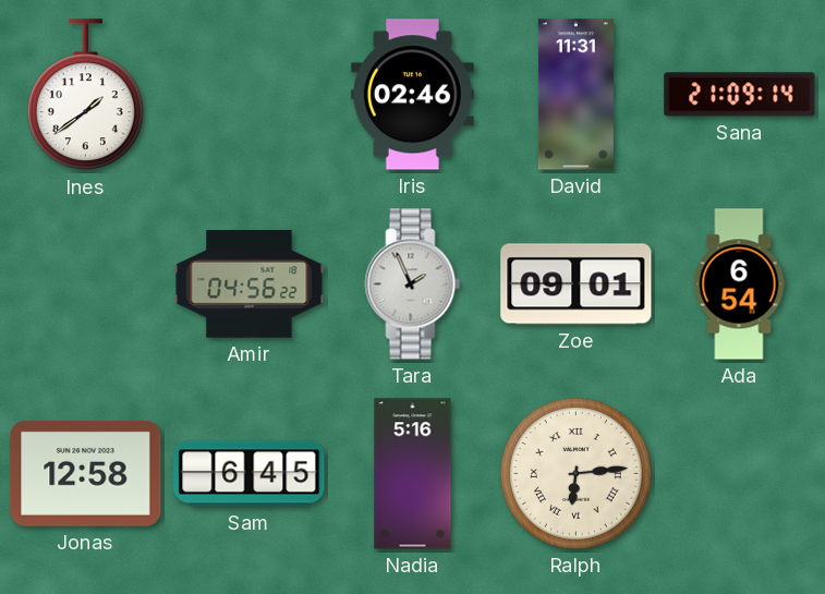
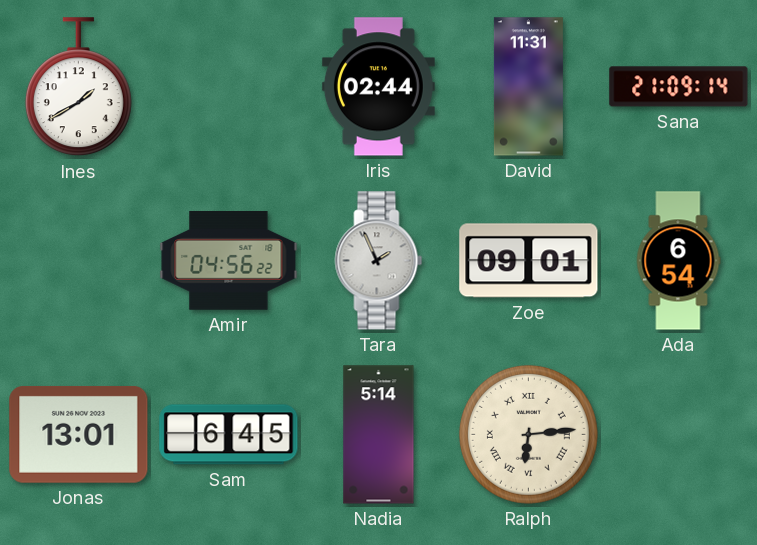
Ines: 1:39 -> 1:40
Iris: 02:46 -> 02:44
Jonas: 12:58 -> 13:01
Nadia: 5:16 -> 5:14
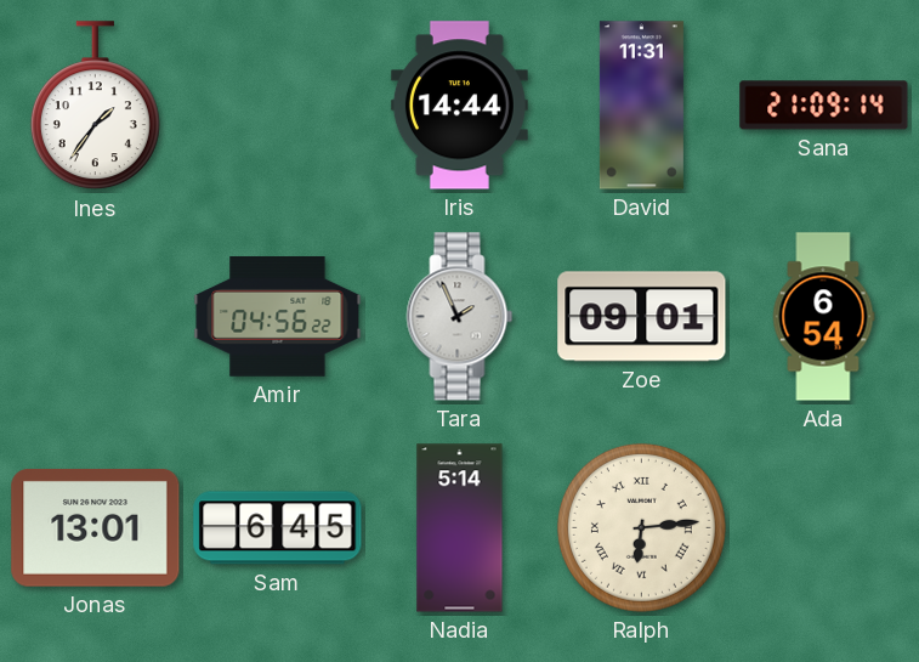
Ines: 1:40 -> 1:36
Iris: 02:44 -> 14:44
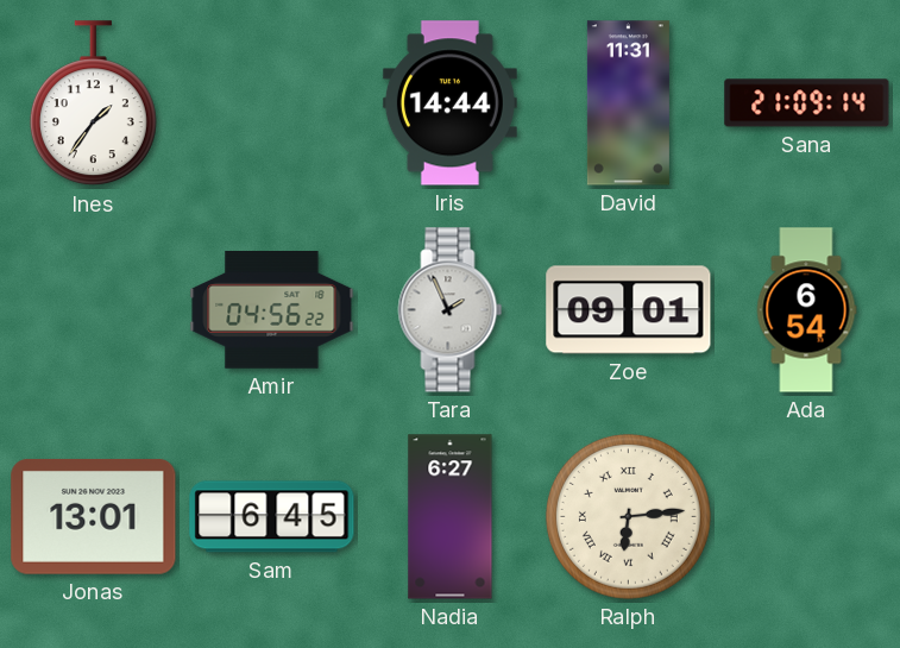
Nadia: 5:14 -> 6:27
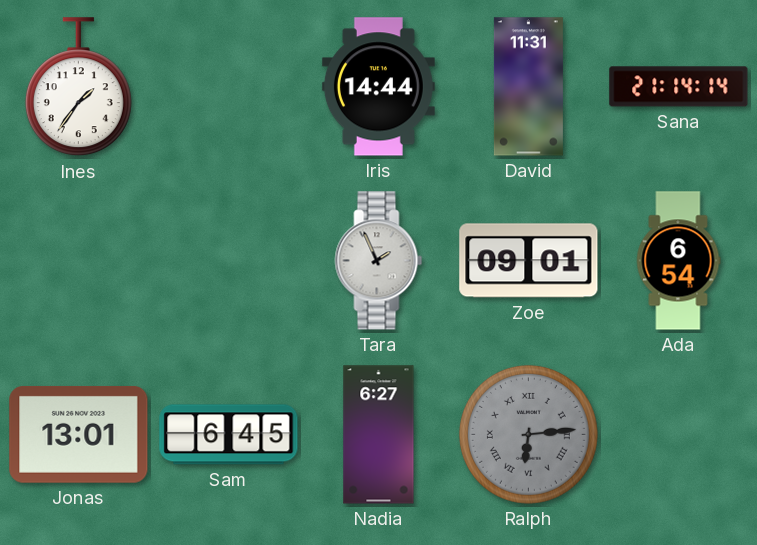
Sana: 21:09 -> 21:14
Amir: 04:56 -> none
Ralph dial: cream -> grey
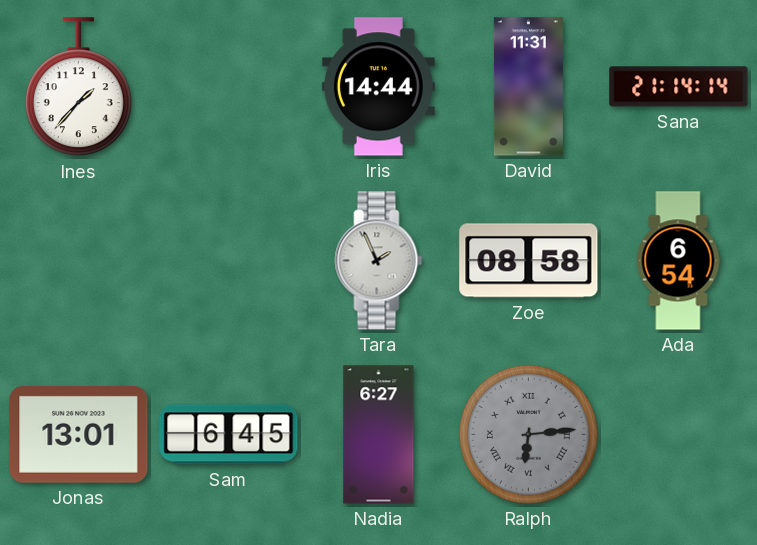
Ines: 1:36 -> 1:37
Zoe: 09:01 -> 08:58
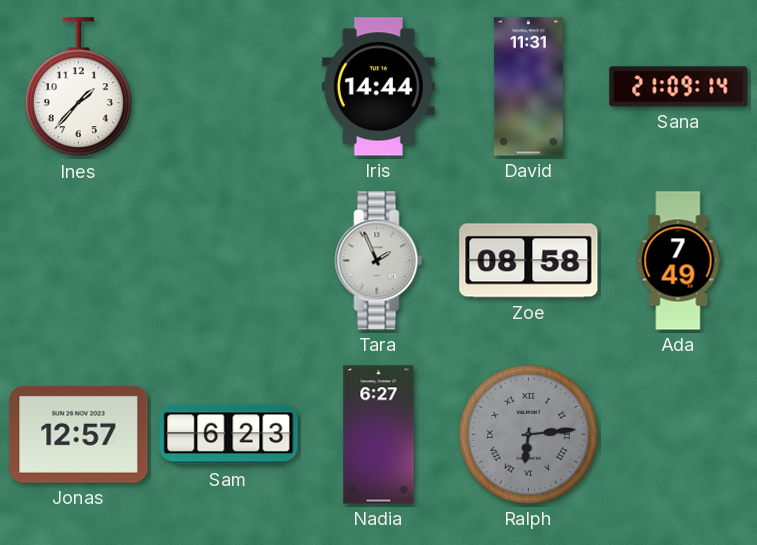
Sana: 21:14 -> 21:09
Ada: 6:54 -> 7:49
Jonas: 13:01 -> 12:57
Sam: 6:45 -> 6:23
